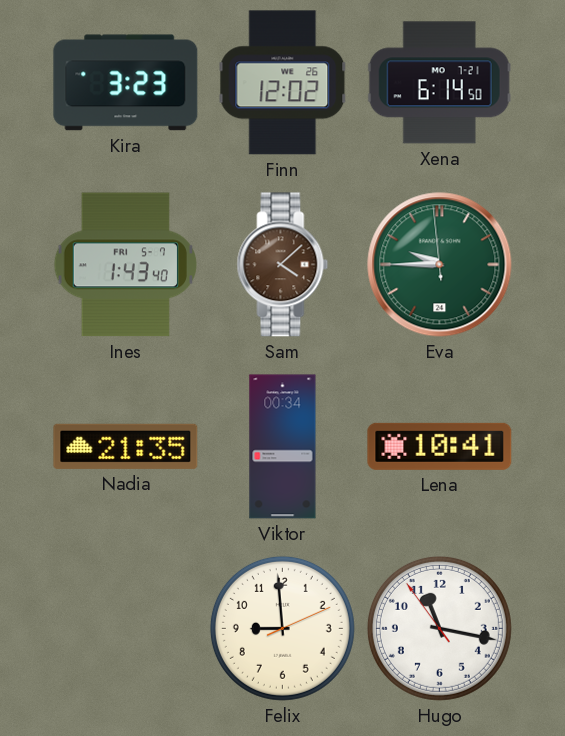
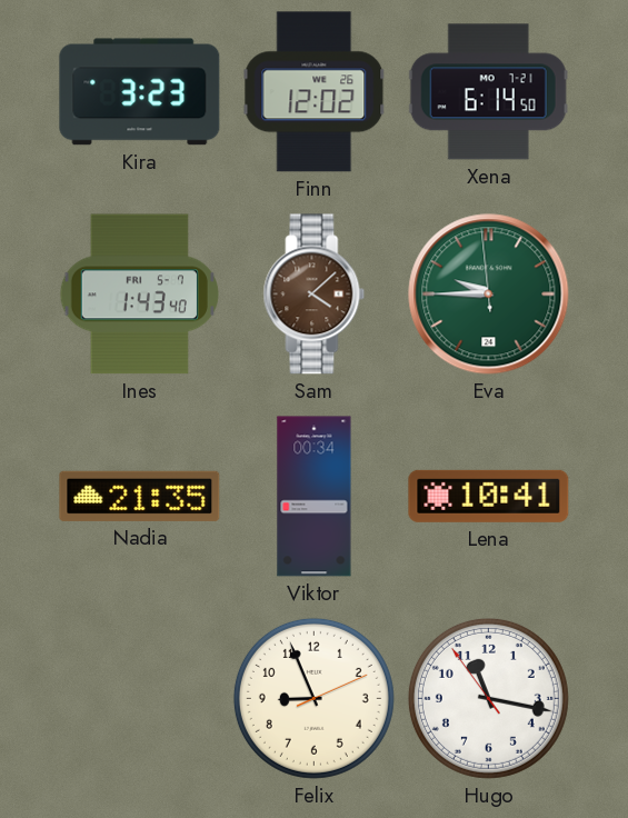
Felix: 8:59 -> 8:56
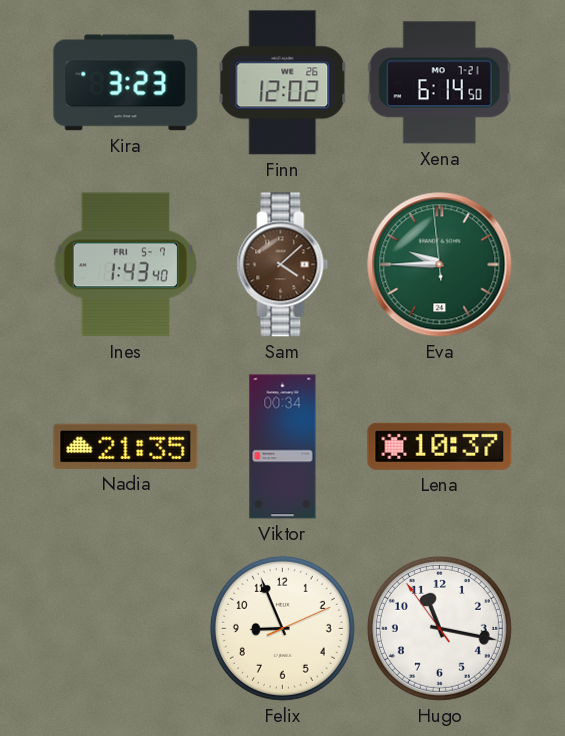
Lena: 10:41 -> 10:37
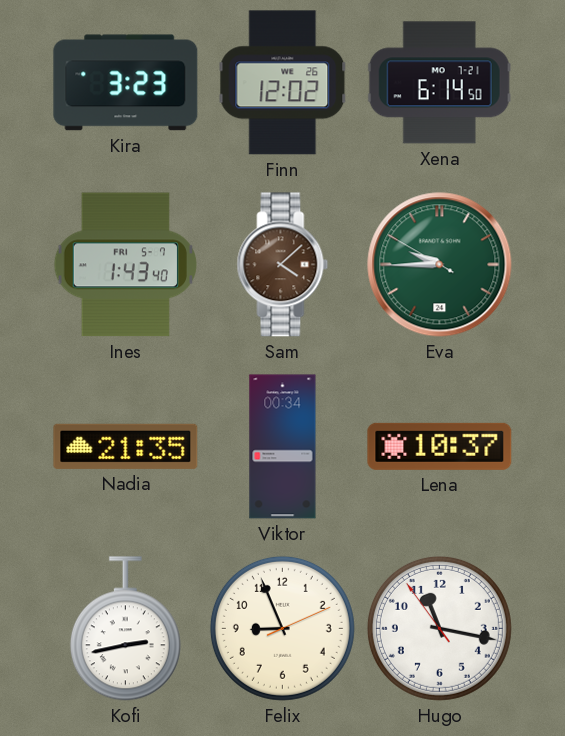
Eva: 9:44:59 -> 9:44:50
Kofi: none -> 2:43
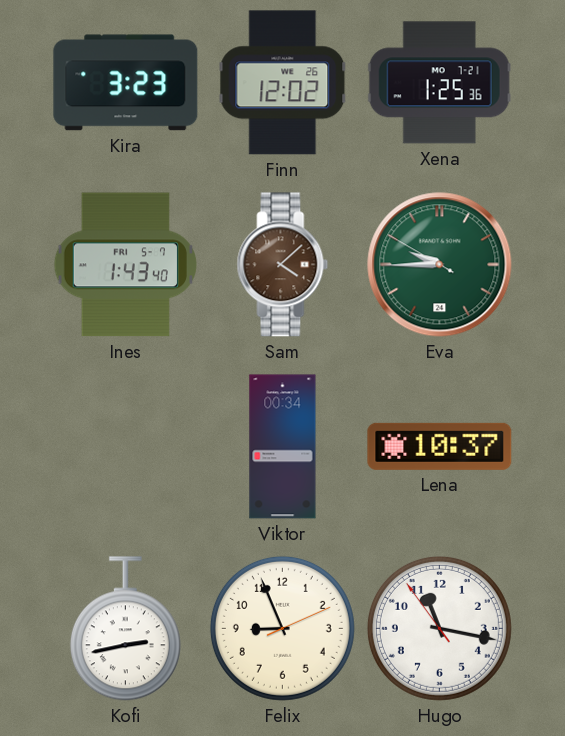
Xena: 6:14 -> 1:25
Nadia: 21:35 -> none
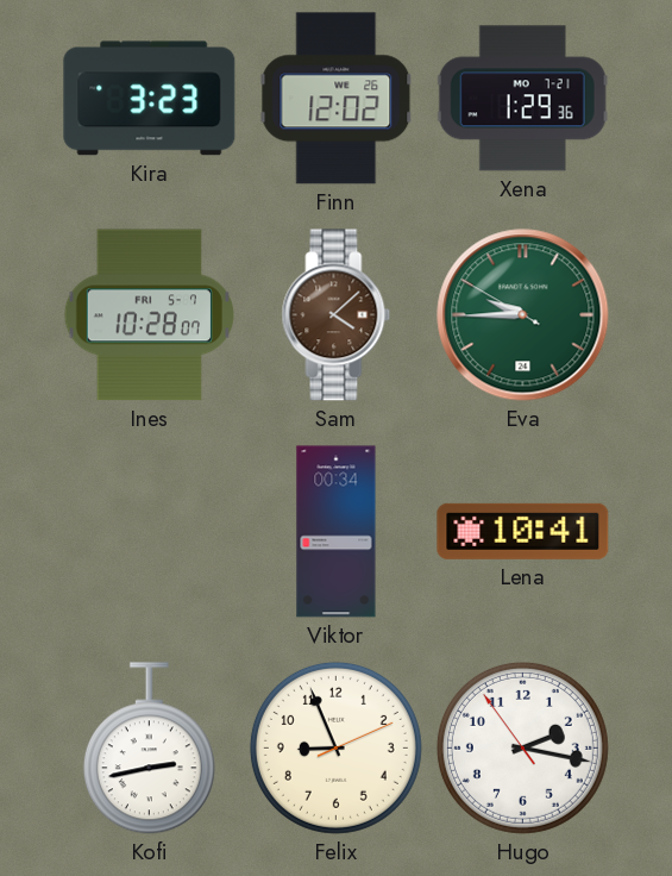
Xena: 1:25 -> 1:29
Ines: 1:43 -> 10:28
Lena: 10:37 -> 10:41
Hugo: 11:16 -> 2:16
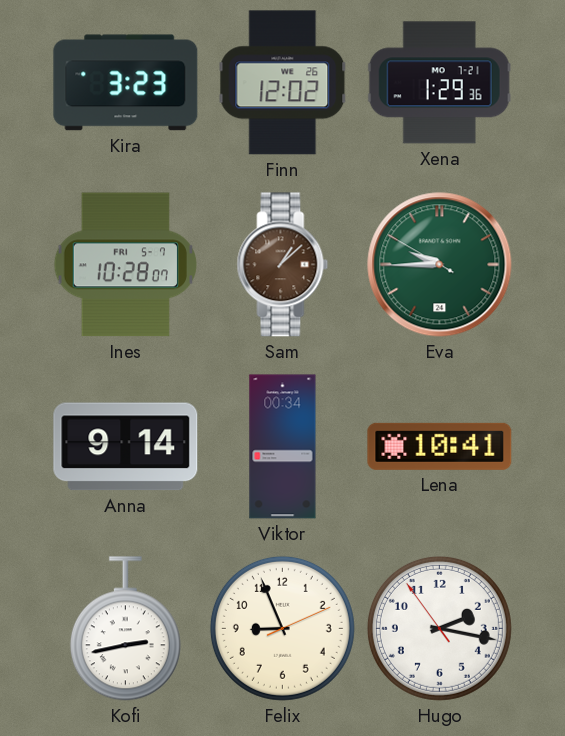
Sam: 4:08 -> 1:08
Anna: none -> 9:14
